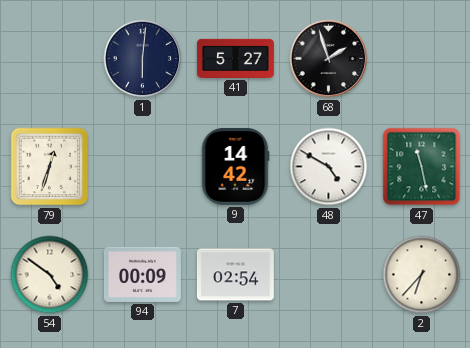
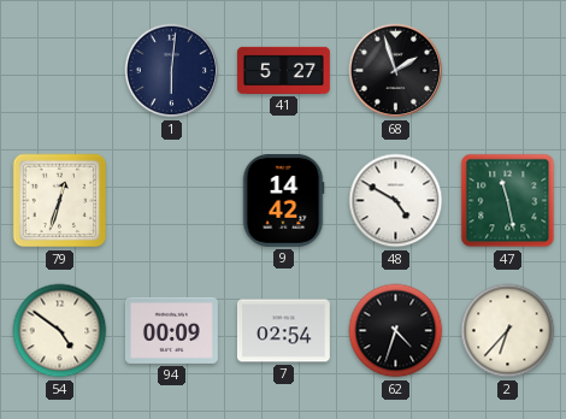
62: none -> 4:33
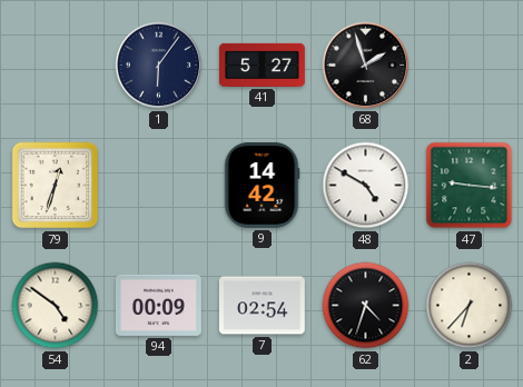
1: 6:01 -> 6:06
47: 11:28 -> 9:16
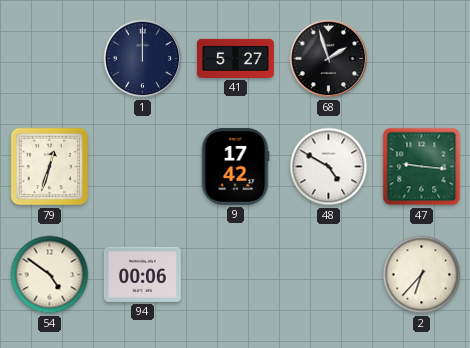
1: 6:06 -> 12:00
9: 14:42 -> 17:42
94: 00:09 -> 00:06
7: 02:54 -> none
62: 4:33 -> none
